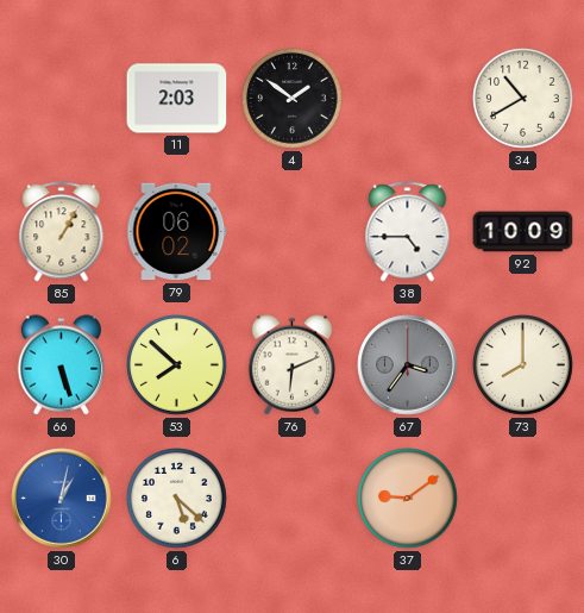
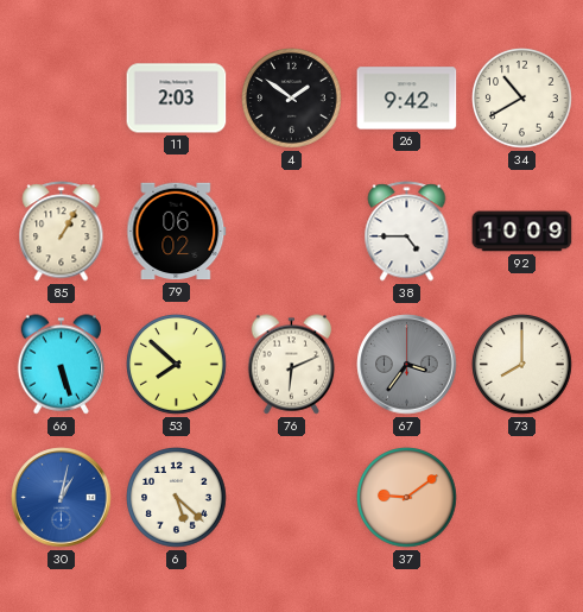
26: none -> 9:42
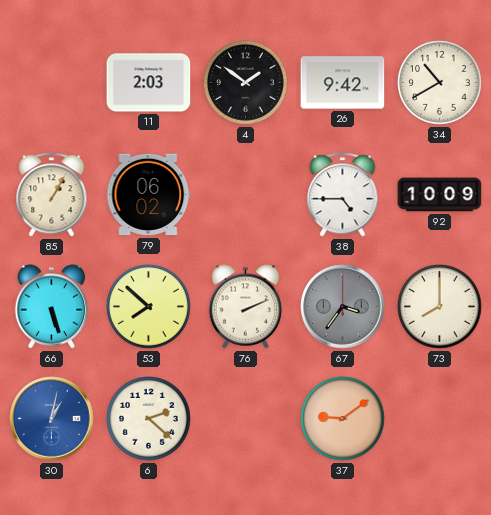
76: 6:11 -> 2:11
6: 5:22 -> 2:22
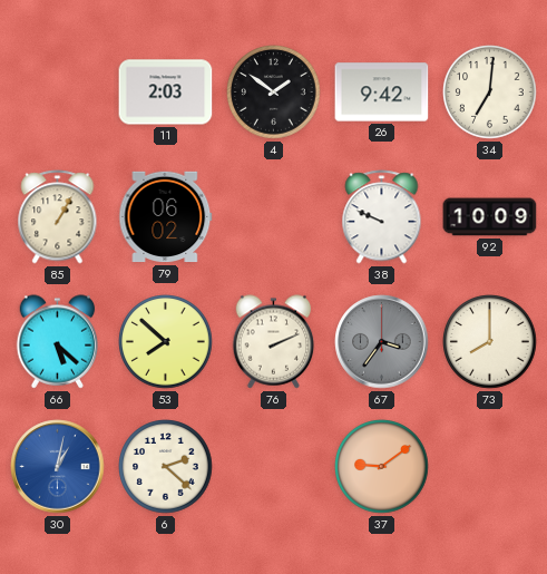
34: 10:40 -> 7:01
38: 4:45 -> 9:49
66: 5:27 -> 5:22
